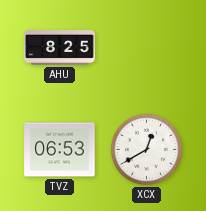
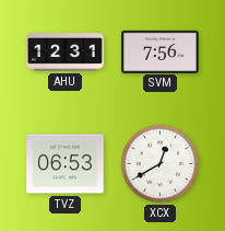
AHU: 8:25 -> 12:31
SVM: none -> 7:56
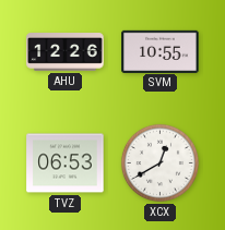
AHU: 12:31 -> 12:26
SVM: 7:56 -> 10:55
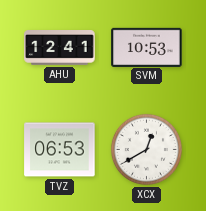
AHU: 12:26 -> 12:41
SVM: 10:55 -> 10:53
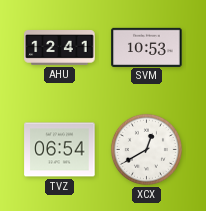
TVZ: 06:53 -> 06:54
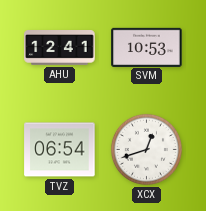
XCX: 12:40 -> 12:42
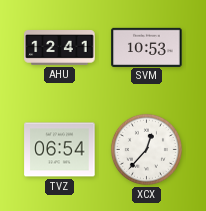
XCX: 12:42 -> 12:37
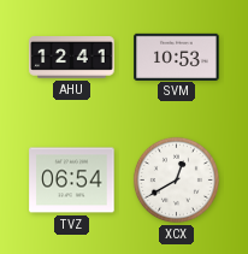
XCX: 12:37 -> 12:40
